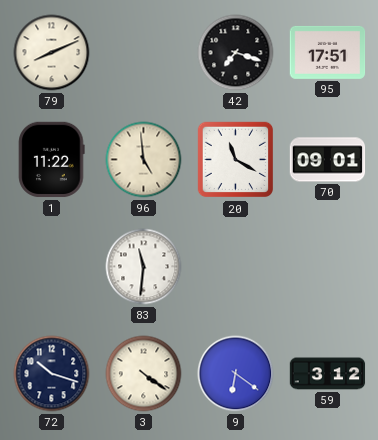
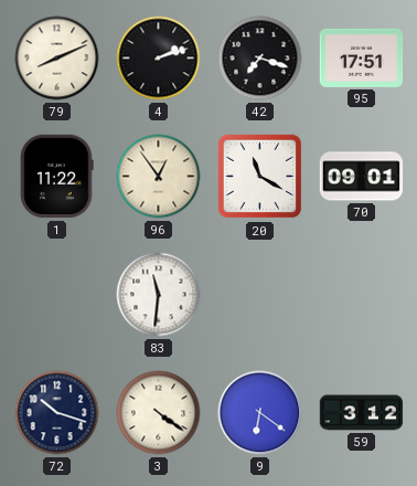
4: none -> 2:12
96: 4:59 -> 12:54
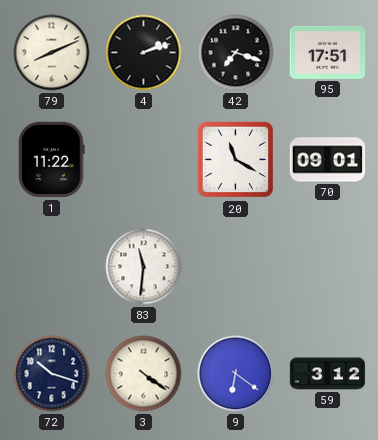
96: 12:54 -> none
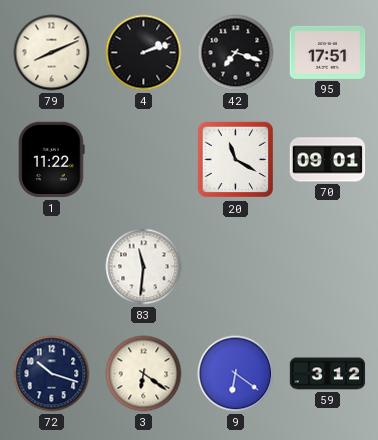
3: 4:21 -> 6:21
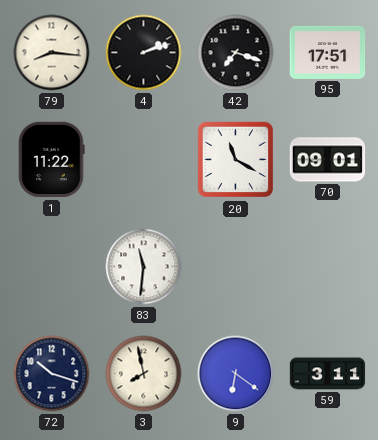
79: 8:11 -> 8:16
3: 6:21 -> 7:58
59: 3:12 -> 3:11
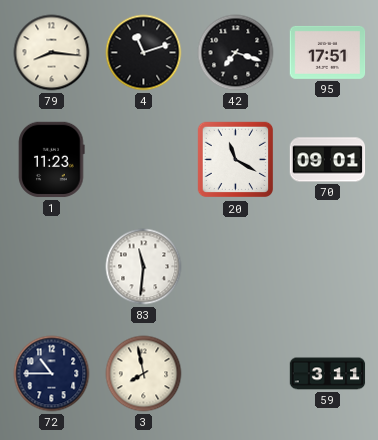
4: 2:12 -> 11:12
1: 11:22 -> 11:23
72: 10:18 -> 10:45
9: 6:21 -> none
